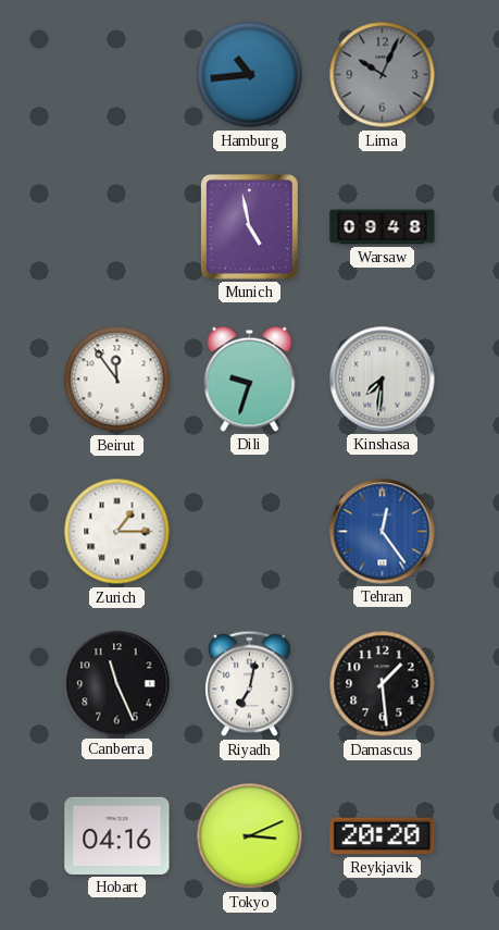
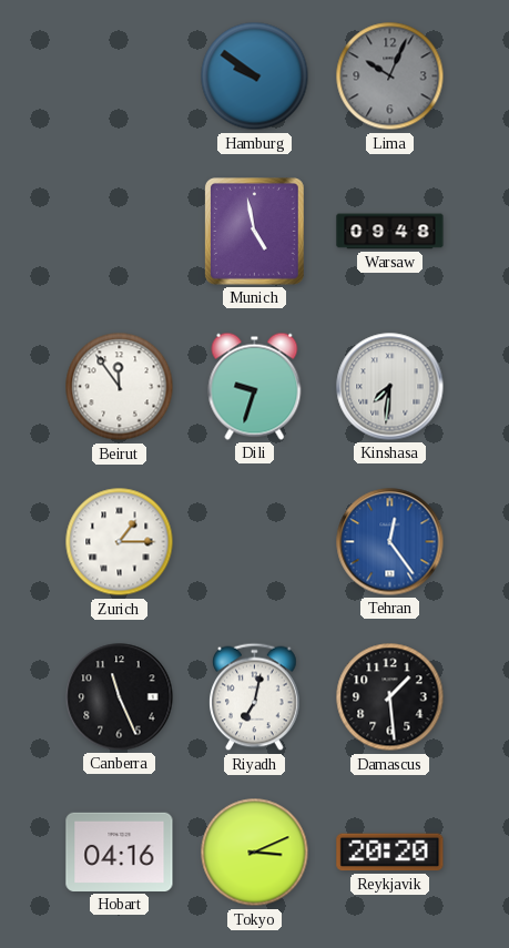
Hamburg: 10:44 -> 9:51
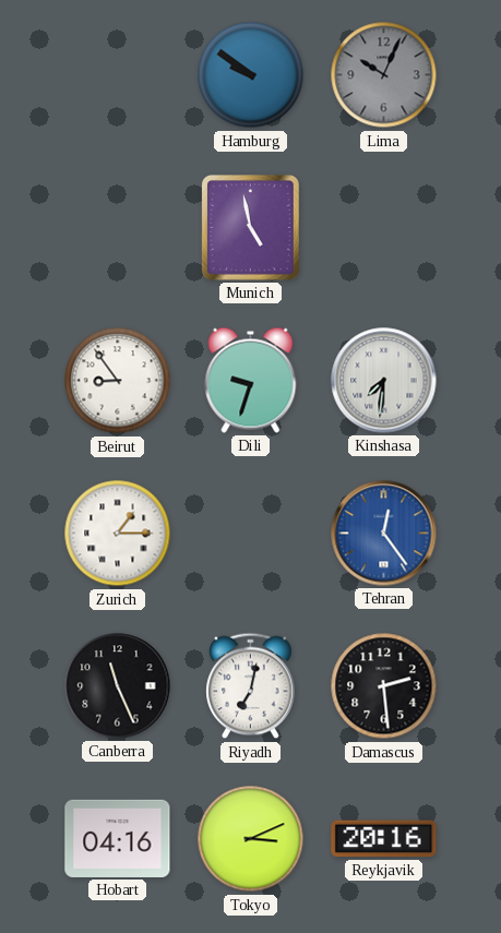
Warsaw: 09:48 -> none
Beirut: 11:54 -> 8:54
Damascus: 1:29 -> 2:29
Reykjavik: 20:20 -> 20:16
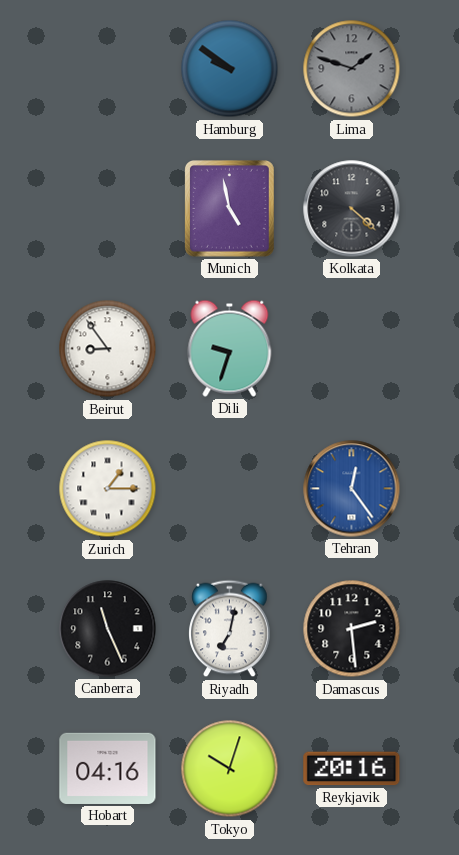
Lima: 10:04 -> 1:48
Kolkata: none -> 4:22
Kinshasa: 7:31 -> none
Tokyo: 3:11 -> 10:03
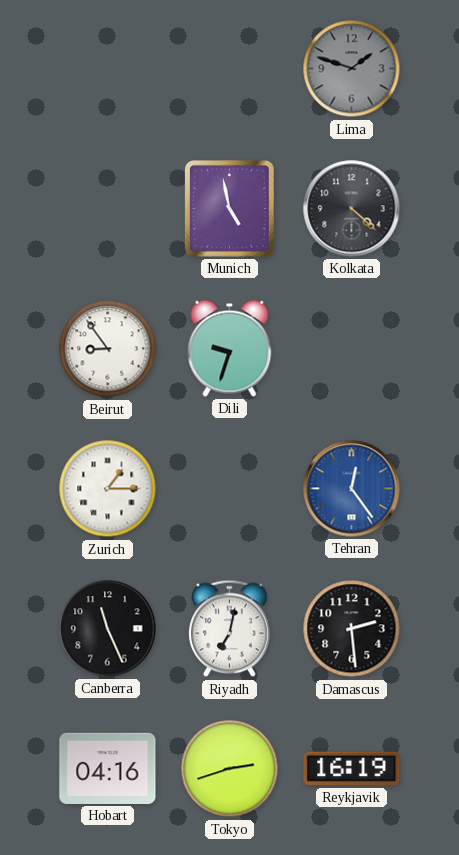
Hamburg: 9:51 -> none
Tokyo: 10:03 -> 2:42
Reykjavik: 20:16 -> 16:19
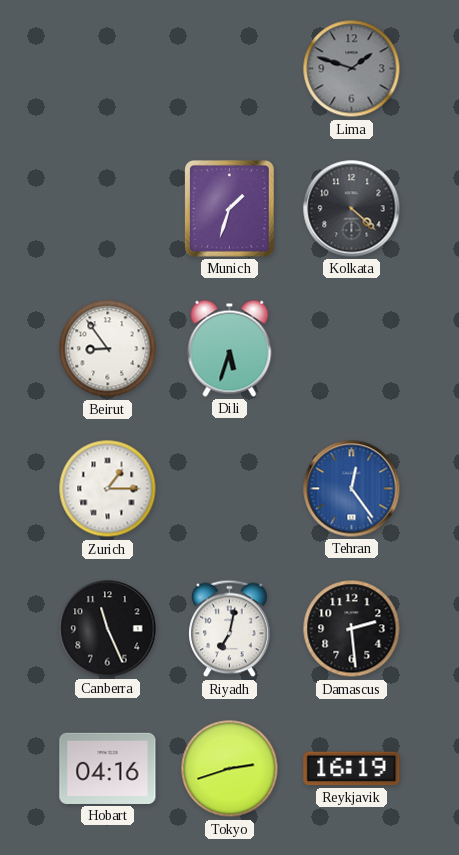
Munich: 4:58 -> 1:33
Dili: 9:33 -> 5:33
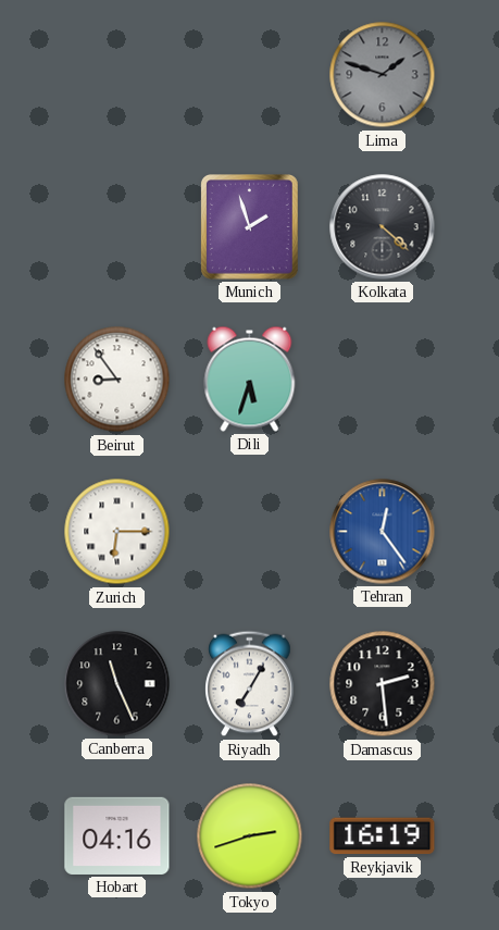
Munich: 1:33 -> 1:57
Zurich: 1:15 -> 6:15
Riyadh: 7:02 -> 7:05
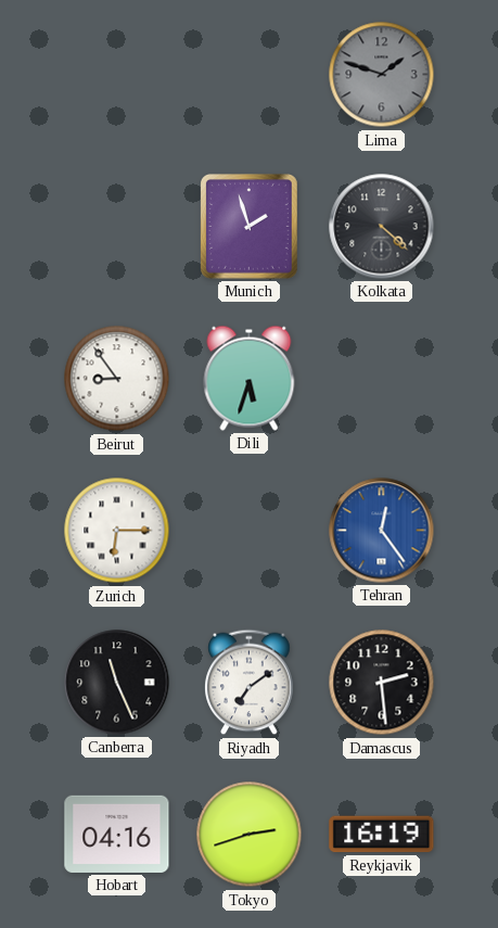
Riyadh: 7:05 -> 7:09
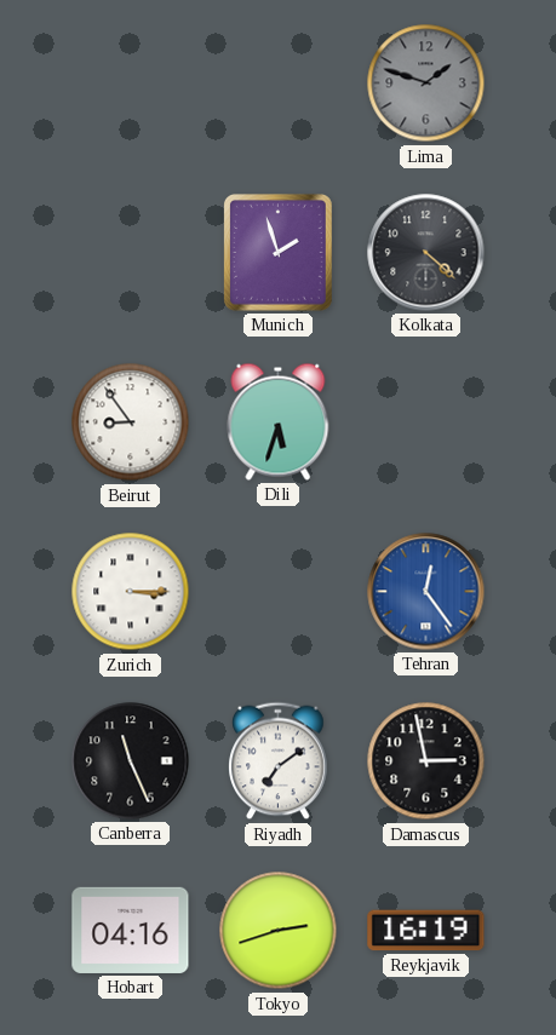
Zurich: 6:15 -> 3:15
Damascus: 2:29 -> 2:58
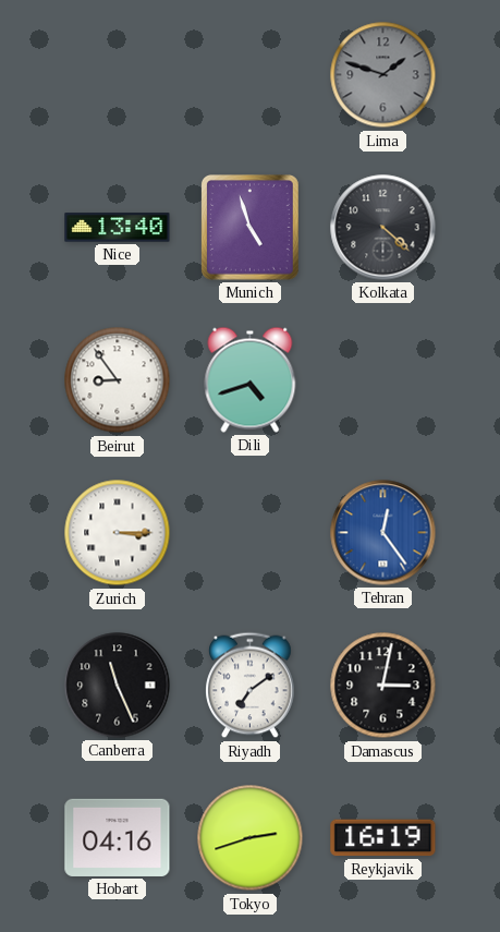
Nice: none -> 13:40
Munich: 1:57 -> 4:57
Dili: 5:33 -> 4:42
Damascus: 2:58 -> 3:02
